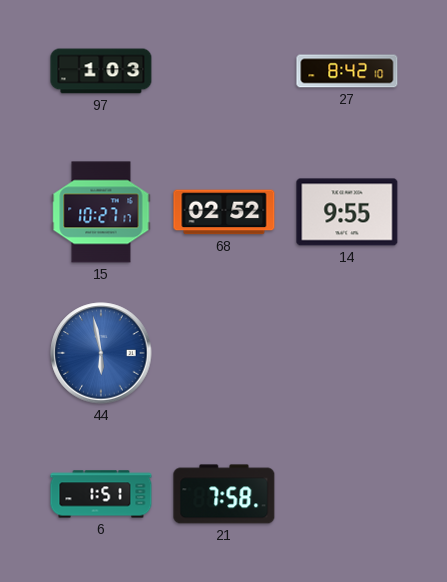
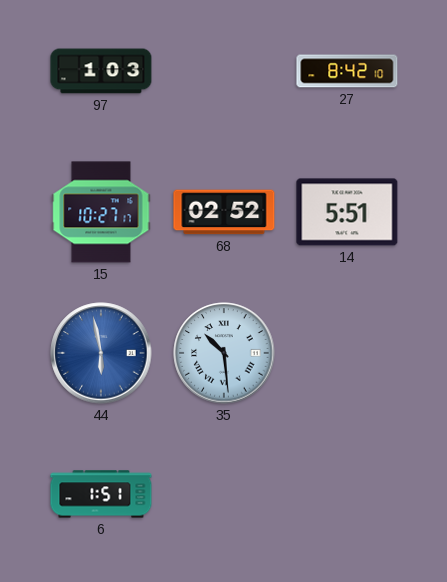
14: 9:55 -> 5:51
35: none -> 10:29
21: 7:58 -> none
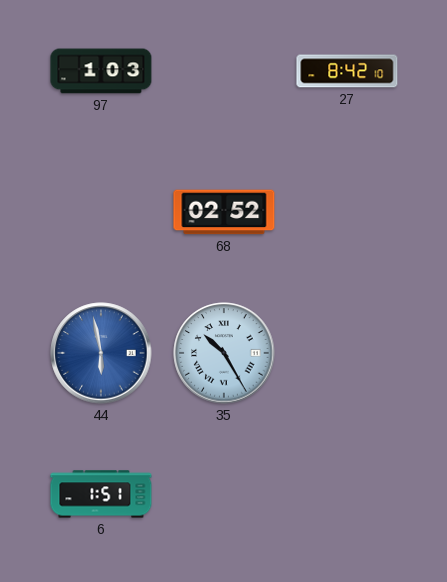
15: 10:27 -> none
14: 5:51 -> none
35: 10:29 -> 10:25
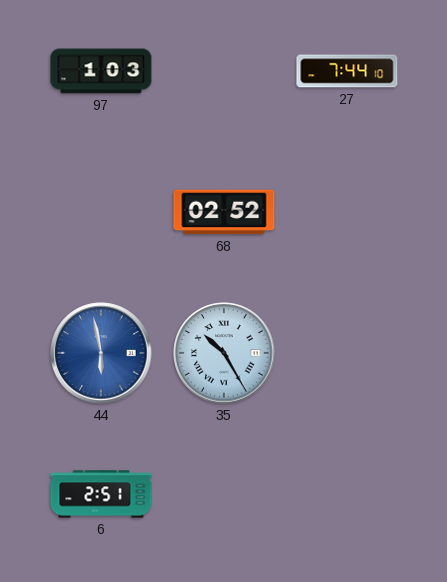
27: 8:42 -> 7:44
6: 1:51 -> 2:51
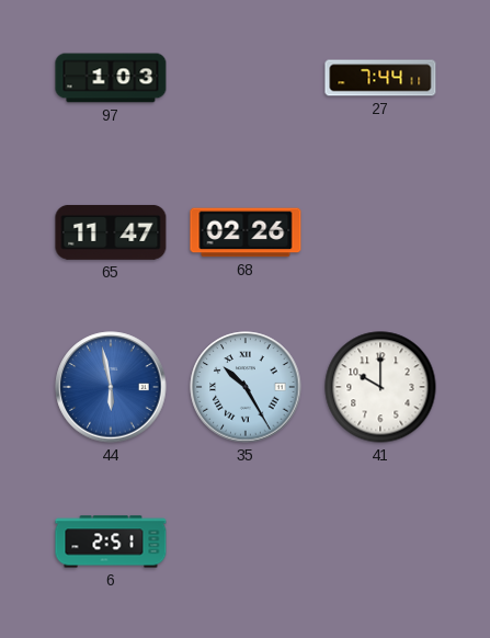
27: 7:44:10 -> 7:44:11
65: none -> 11:47
68: 02:52 -> 02:26
41: none -> 10:00
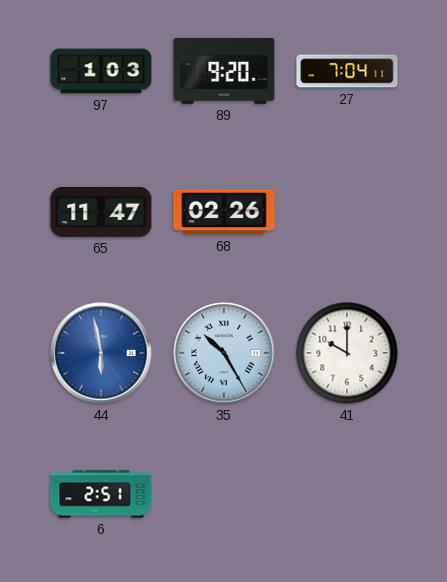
89: none -> 9:20
27: 7:44 -> 7:04
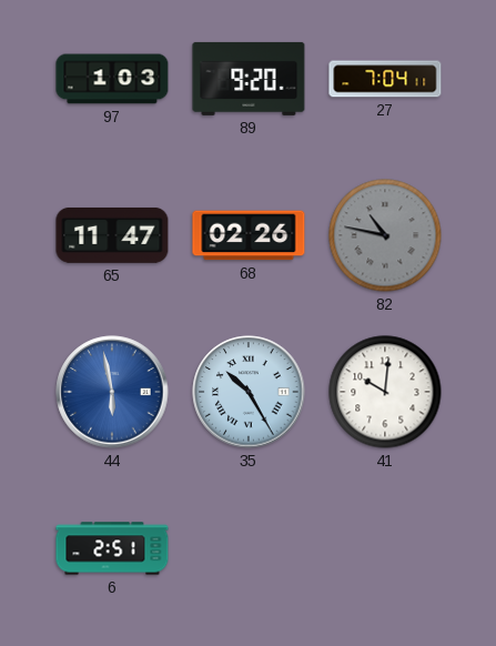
82: none -> 10:47
41: 10:00 -> 10:01
